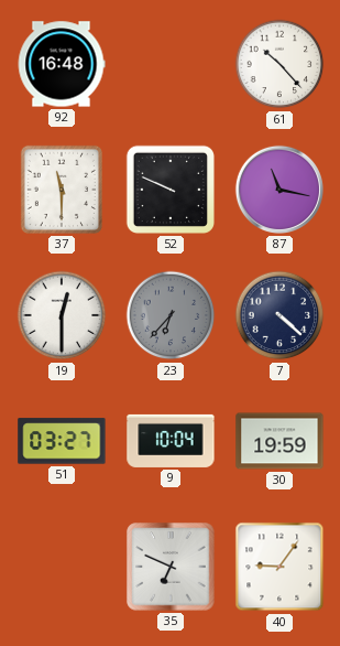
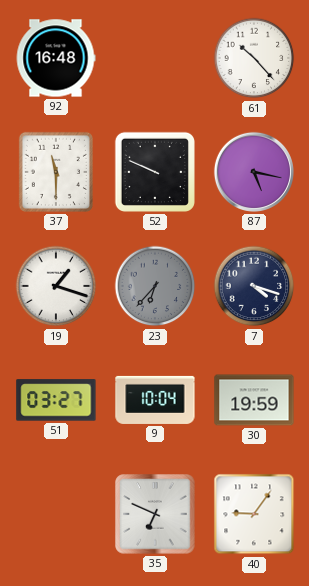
87: 11:17 -> 5:17
19: 12:30 -> 1:18
7: 4:22 -> 4:18
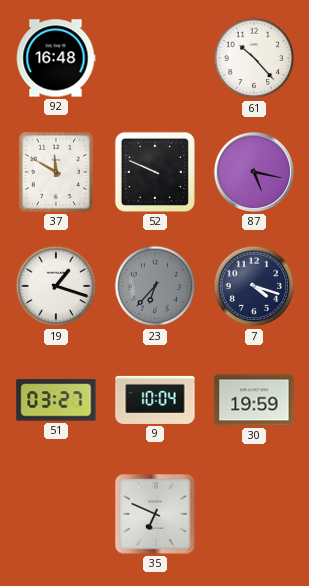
37: 11:30 -> 11:50
40: 9:06 -> none
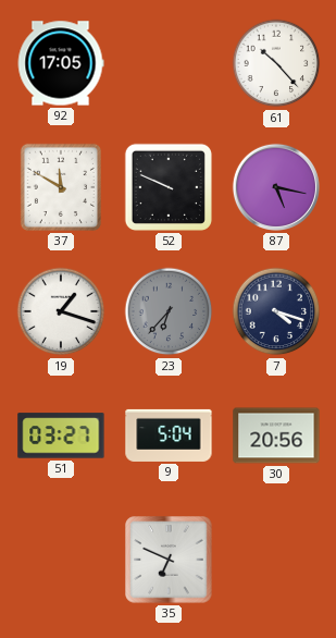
92: 16:48 -> 17:05
9: 10:04 -> 5:04
30: 19:59 -> 20:56
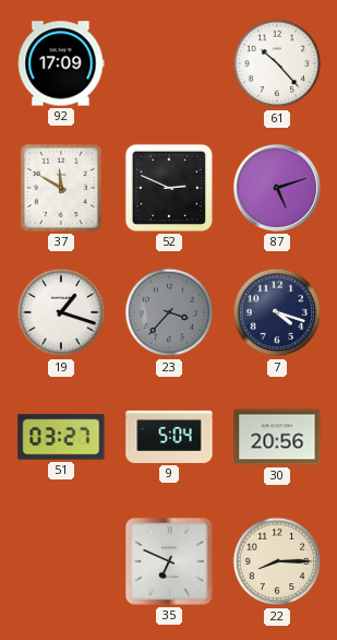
92: 17:05 -> 17:09
52: 9:49 -> 2:49
87: 5:17 -> 5:12
23: 6:37 -> 3:37
22: none -> 8:15
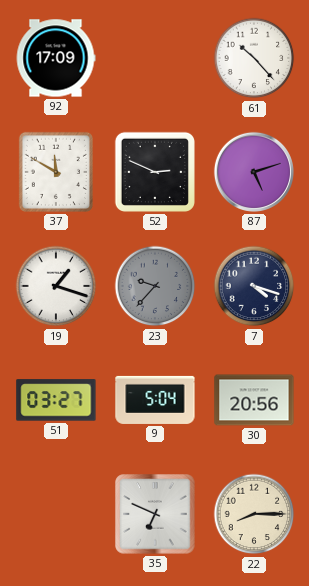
23: 3:37 -> 9:37
